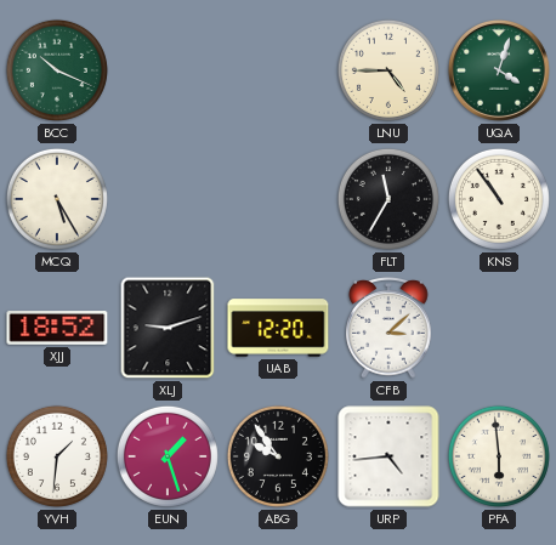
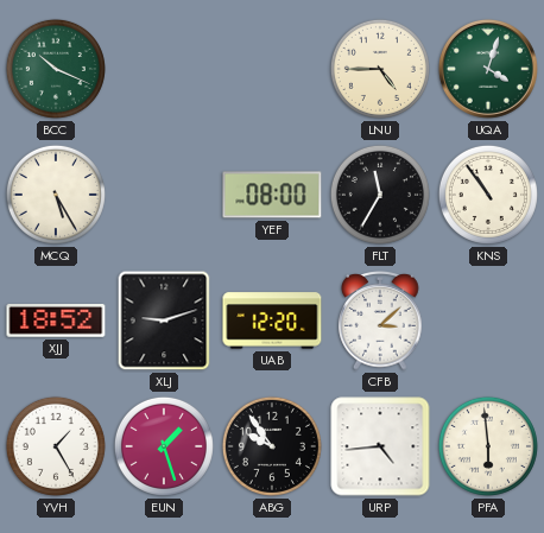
YEF: none -> 08:00
YVH: 1:31 -> 1:25
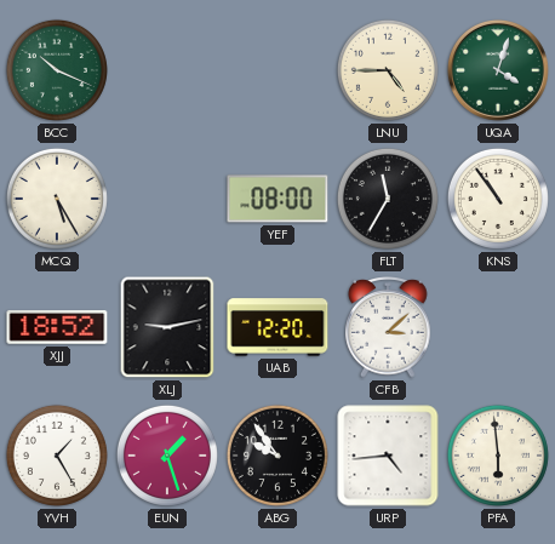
XLJ: 9:12 -> 9:13
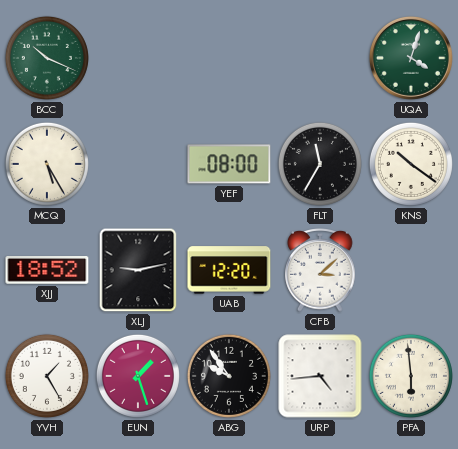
LNU: 4:45 -> none
KNS: 10:54 -> 10:21
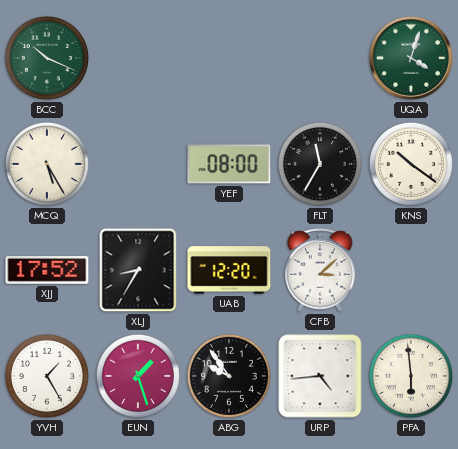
XJJ: 18:52 -> 17:52
XLJ: 9:13 -> 8:35
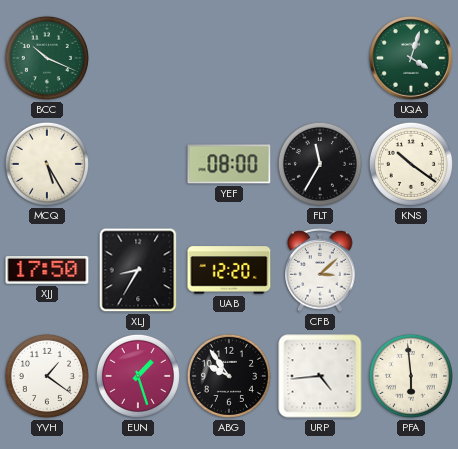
XJJ: 17:52 -> 17:50
YVH: 1:25 -> 1:21
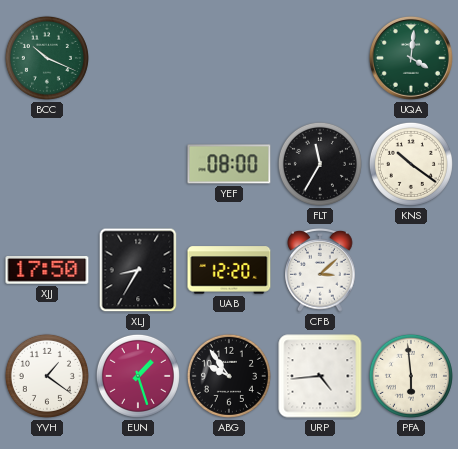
UQA: 4:03 -> 4:01
MCQ: 5:25 -> none
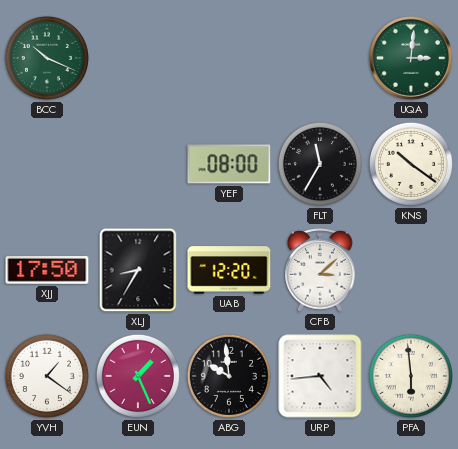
UQA: 4:01 -> 3:01
EUN: 1:27 -> 1:26
ABG: 9:54 -> 9:59
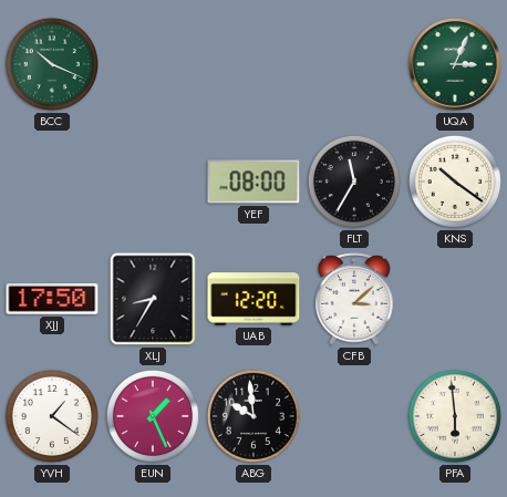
UQA: 3:01 -> 3:04
URP: 4:44 -> none
